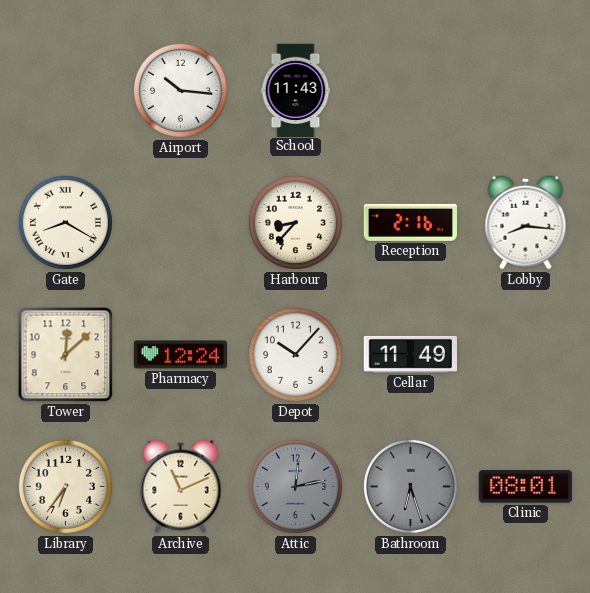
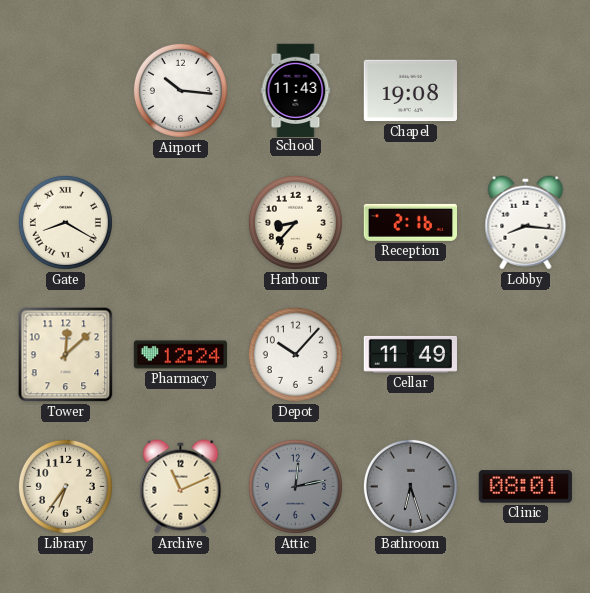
Chapel: none -> 19:08
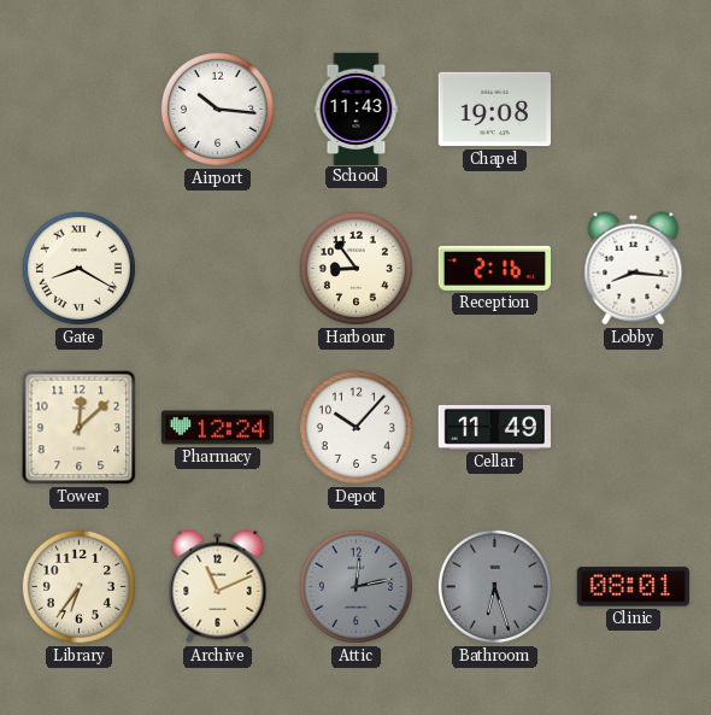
Harbour: 8:37 -> 8:54
